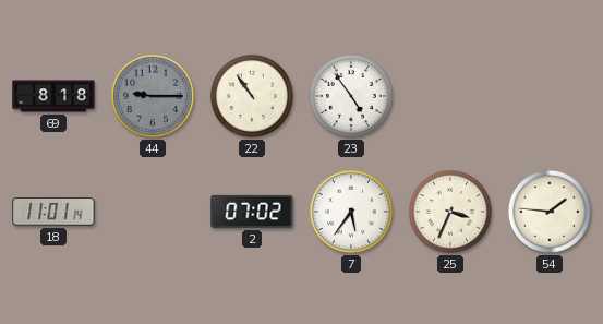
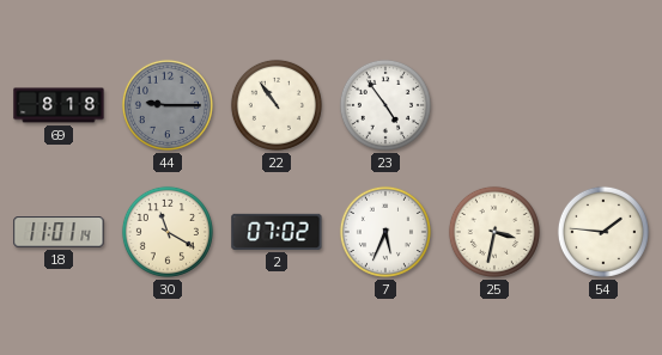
30: none -> 11:20
7: 5:36 -> 5:34
25: 3:34 -> 3:32
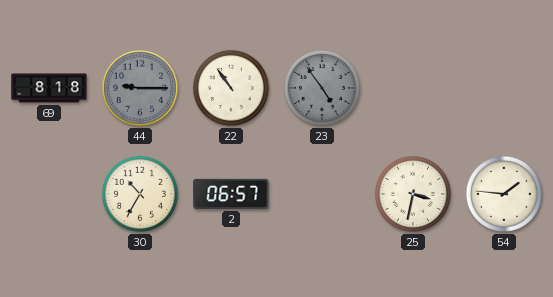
23 dial: white -> grey
18: 11:01 -> none
30: 11:20 -> 10:35
2: 07:02 -> 06:57
7: 5:34 -> none
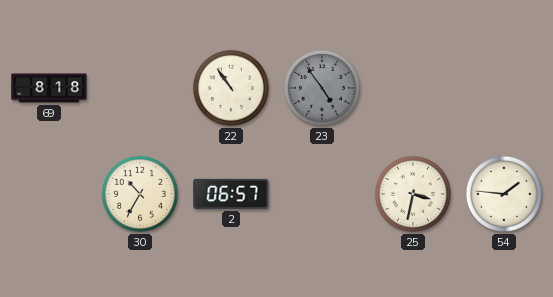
44: 9:15 -> none
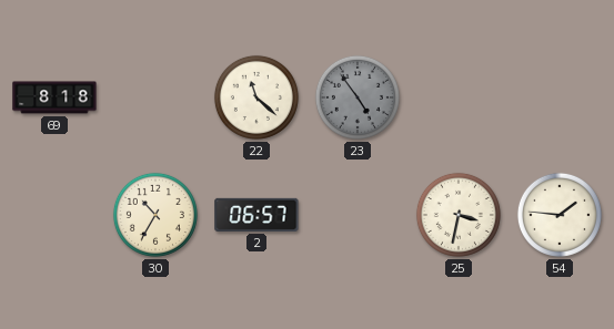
22: 10:54 -> 11:22
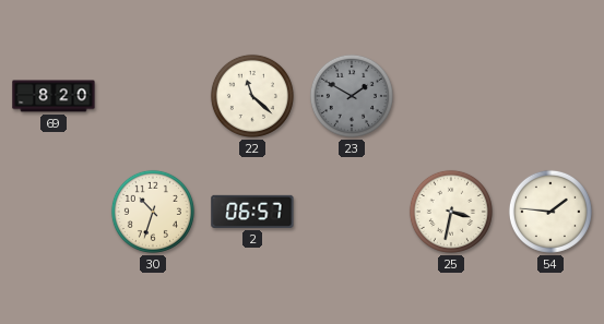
69: 8:18 -> 8:20
23: 4:54 -> 1:50
30: 10:35 -> 10:33
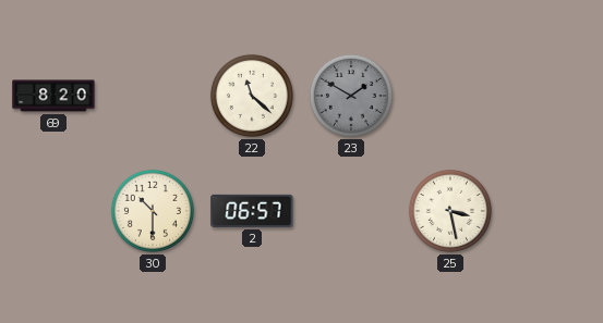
30: 10:33 -> 10:30
25: 3:32 -> 3:28
54: 1:46 -> none
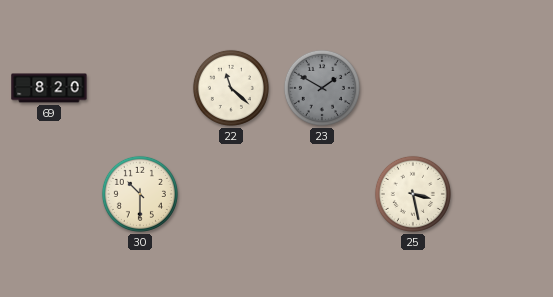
2: 06:57 -> none
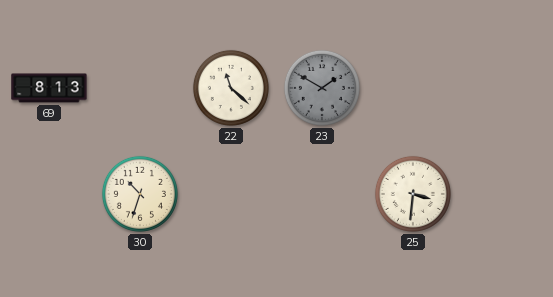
69: 8:20 -> 8:13
30: 10:30 -> 10:33
25: 3:28 -> 3:31
